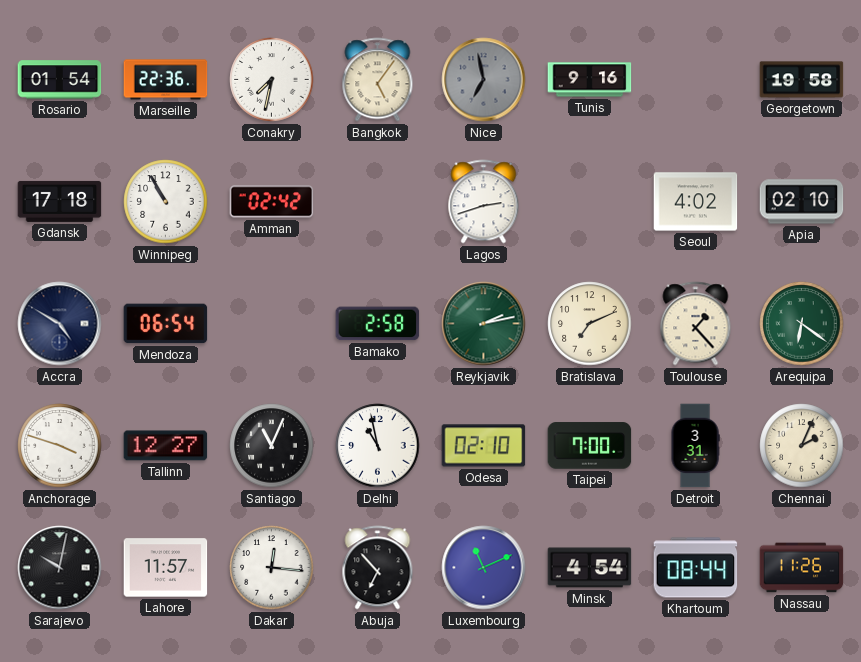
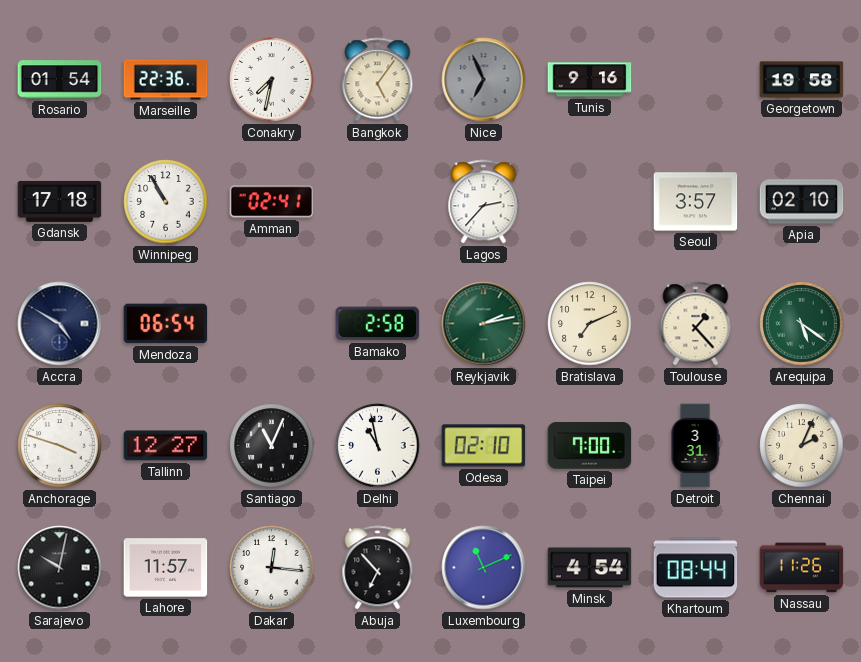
Nice: 6:58 -> 6:56
Amman: 02:42 -> 02:41
Lagos: 2:42 -> 2:37
Seoul: 4:02 -> 3:57
Arequipa: 6:21 -> 5:21
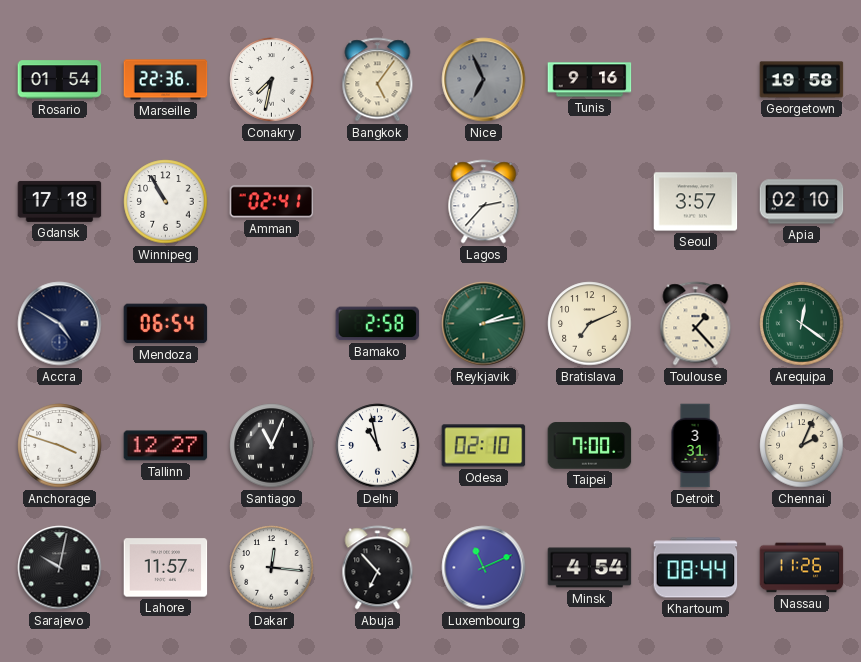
Arequipa: 5:21 -> 12:21
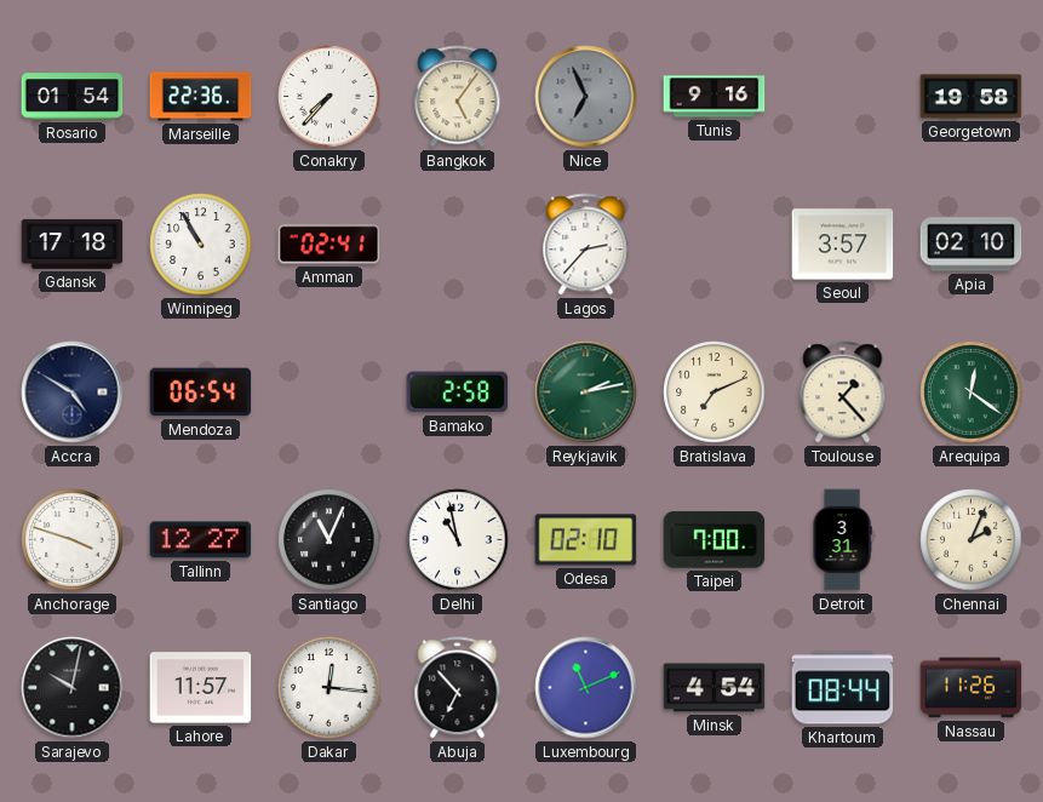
Conakry: 7:32 -> 7:37
